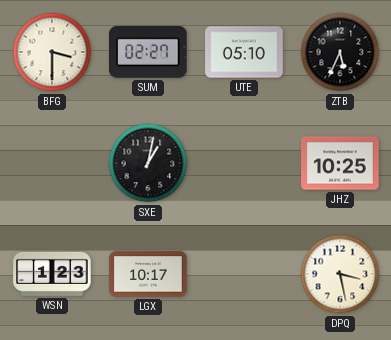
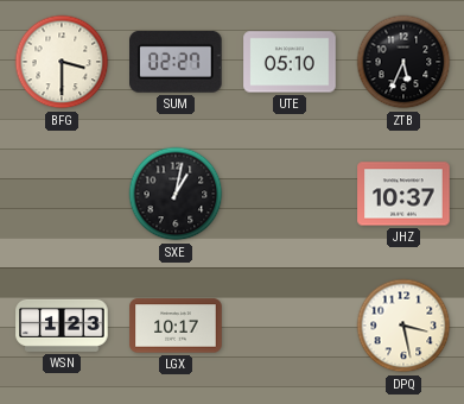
JHZ: 10:25 -> 10:37
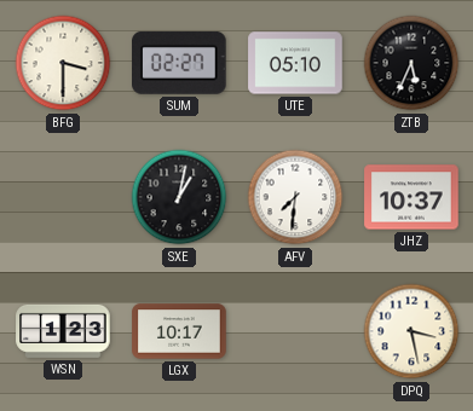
AFV: none -> 7:31
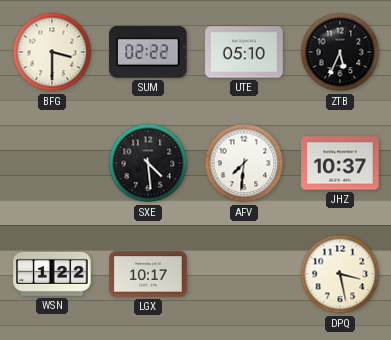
SUM: 02:27 -> 02:22
SXE: 1:02 -> 4:29
WSN: 1:23 -> 1:22
